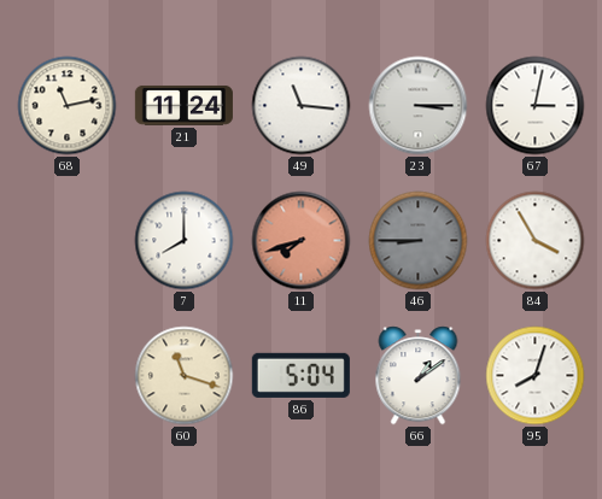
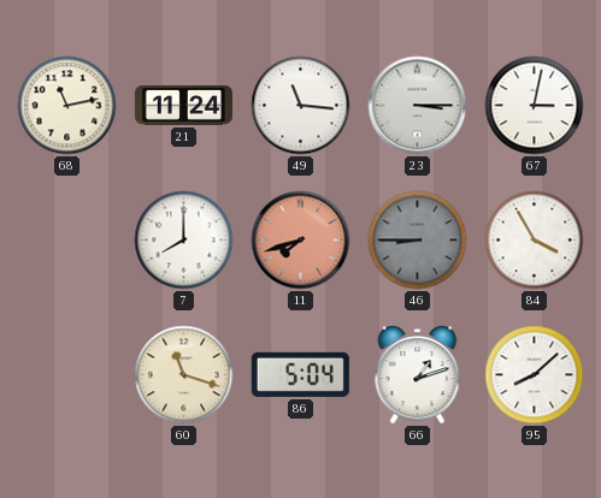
66: 1:09 -> 1:12
95: 8:03 -> 8:08
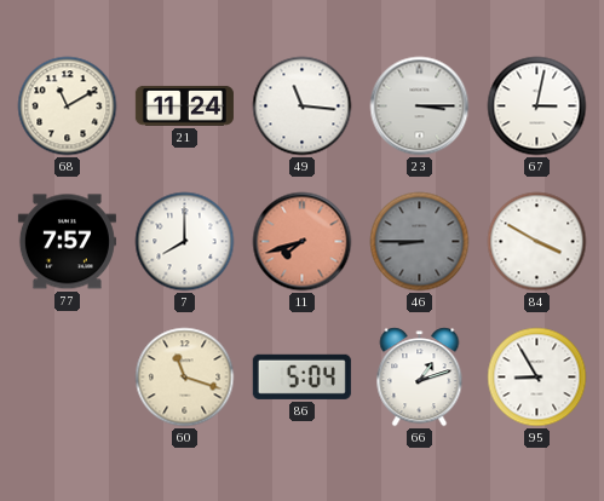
68: 11:13 -> 11:10
77: none -> 7:57
84: 3:55 -> 3:50
95: 8:08 -> 8:55
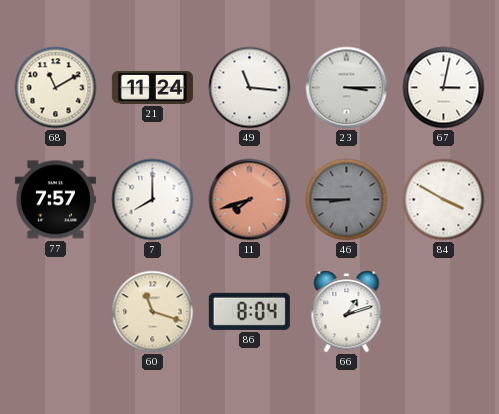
86: 5:04 -> 8:04
95: 8:55 -> none
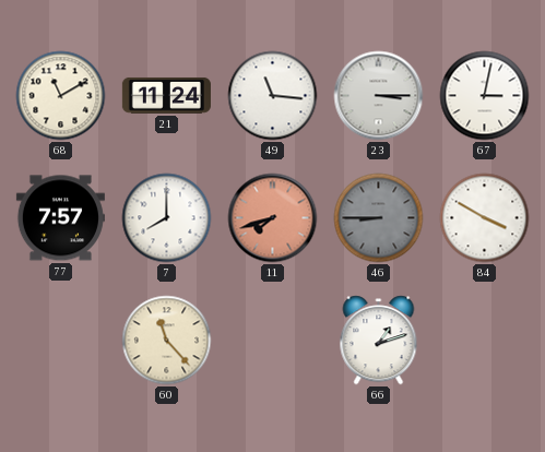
60: 11:18 -> 11:23
86: 8:04 -> none
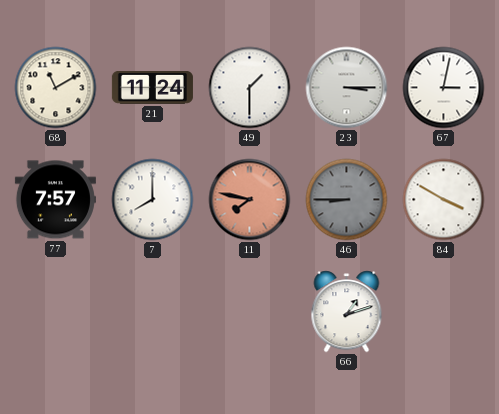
49: 11:16 -> 1:30
11: 7:42 -> 7:47
60: 11:23 -> none
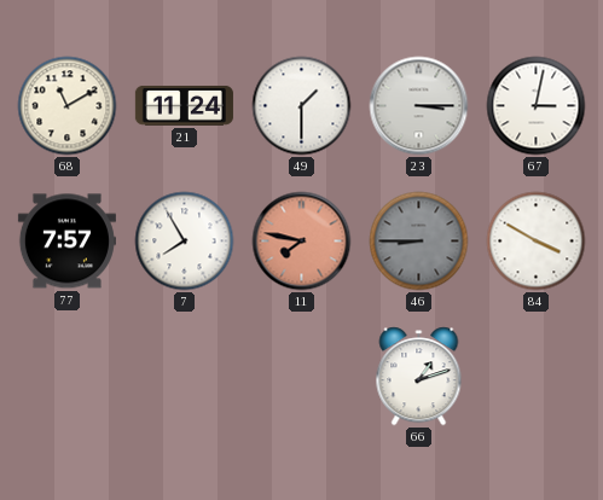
7: 8:00 -> 7:55
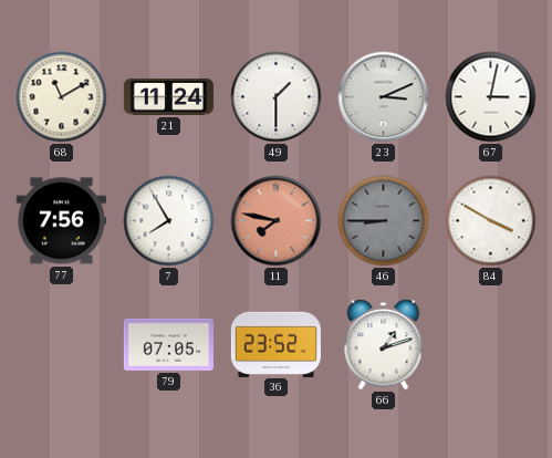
23: 3:15 -> 3:11
77: 7:57 -> 7:56
79: none -> 07:05
36: none -> 23:52
